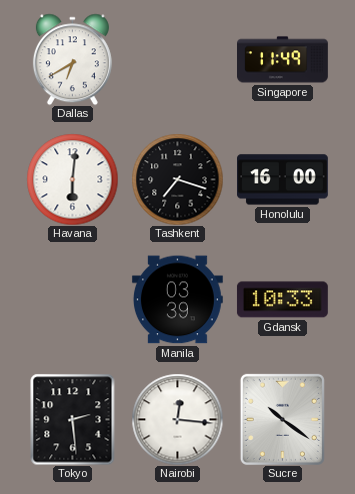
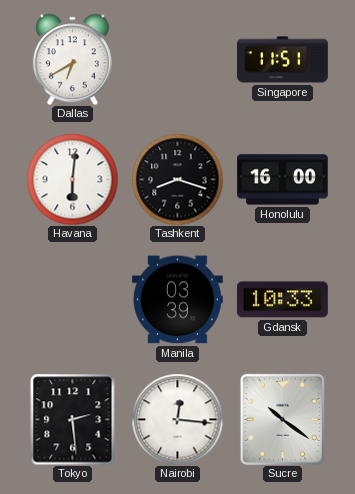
Singapore: 11:49 -> 11:51
Tashkent: 7:18 -> 8:18
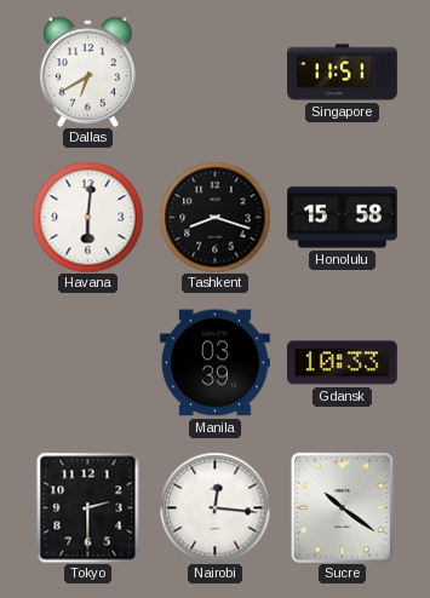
Honolulu: 16:00 -> 15:58
Tokyo: 2:29 -> 2:30
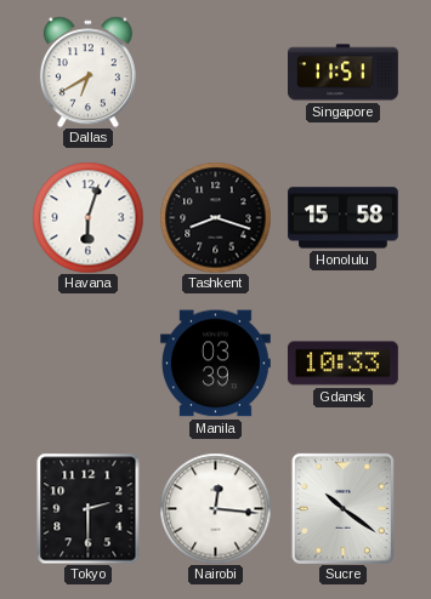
Havana: 6:01 -> 6:03
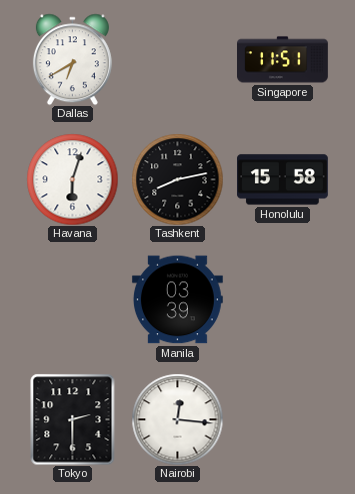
Tashkent: 8:18 -> 8:13
Gdansk: 10:33 -> none
Sucre: 10:21 -> none
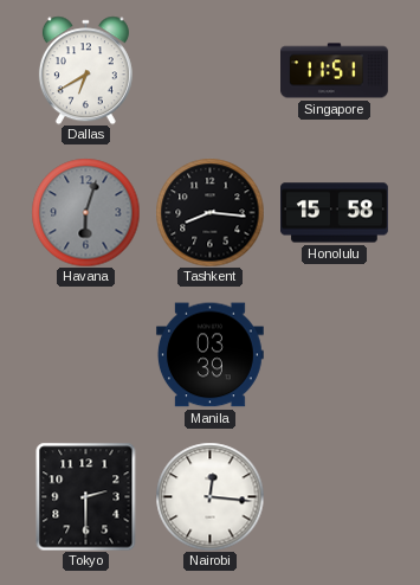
Havana dial: white -> grey
Tashkent: 8:13 -> 8:16
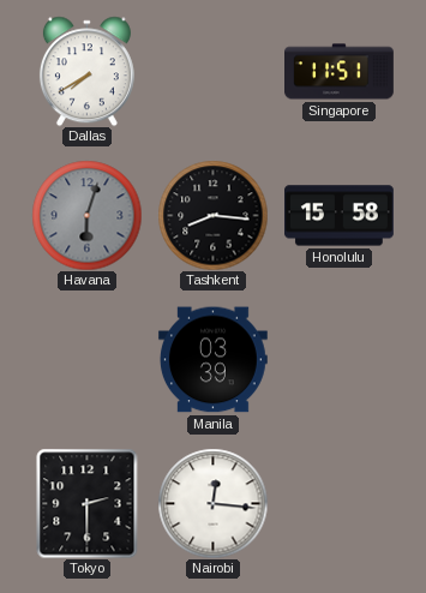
Dallas: 6:40 -> 7:40
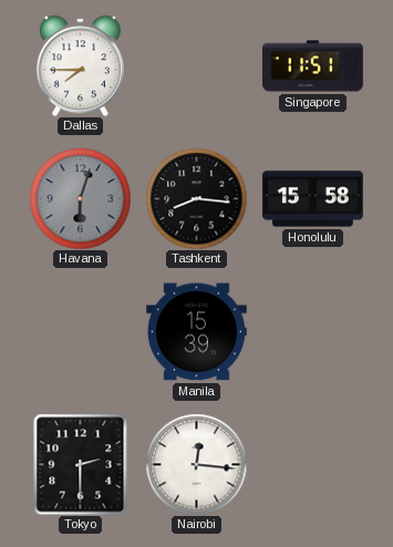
Dallas: 7:40 -> 7:45
Manila: 03:39 -> 15:39
